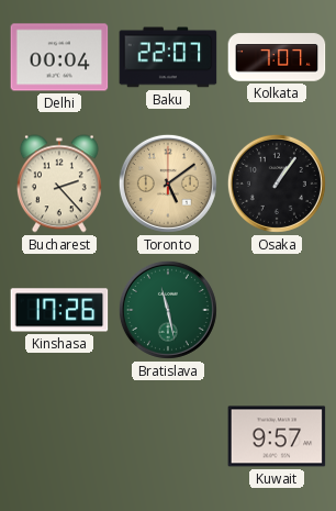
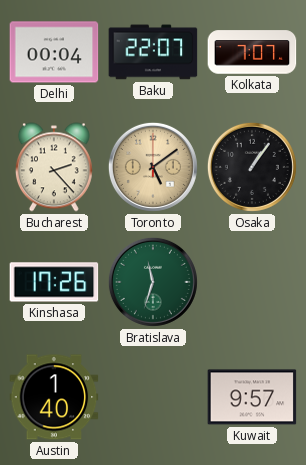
Bratislava: 11:28 -> 11:33
Austin: none -> 1:40
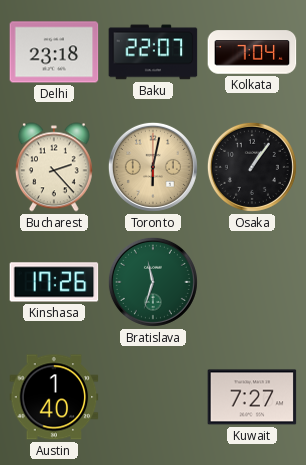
Delhi: 00:04 -> 23:18
Kolkata: 7:07 -> 7:04
Toronto: 5:09 -> 6:02
Kuwait: 9:57 -> 7:27
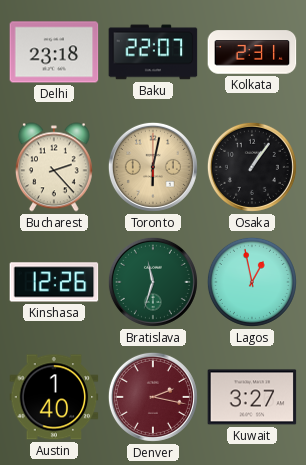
Kolkata: 7:04 -> 2:31
Kinshasa: 17:26 -> 12:26
Lagos: none -> 12:58
Denver: none -> 2:17
Kuwait: 7:27 -> 3:27
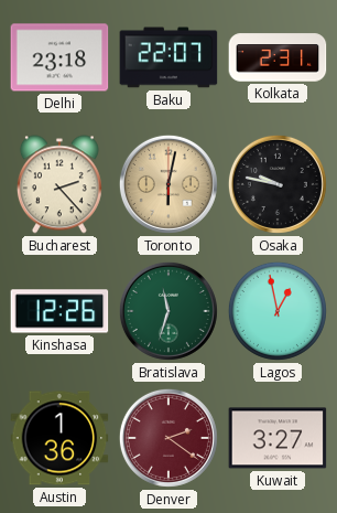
Osaka: 1:06 -> 9:47
Austin: 1:40 -> 1:36
Denver: 2:17 -> 2:21
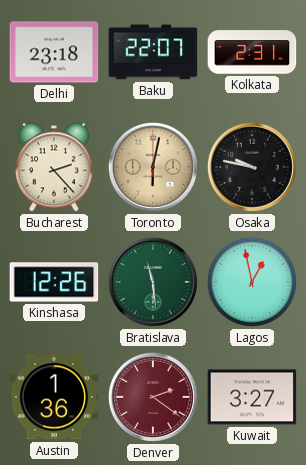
Bratislava: 11:33 -> 11:29
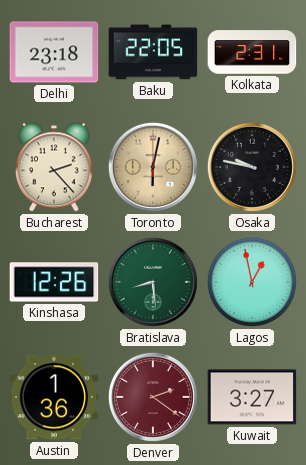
Baku: 22:07 -> 22:05
Bratislava: 11:29 -> 8:29
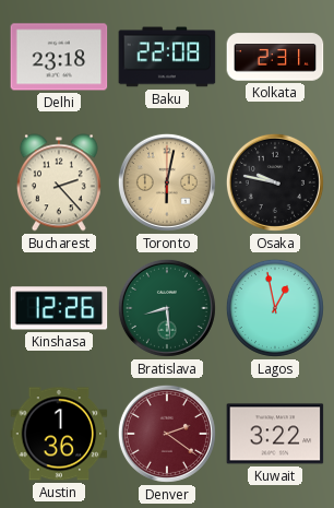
Baku: 22:05 -> 22:08
Kuwait: 3:27 -> 3:22
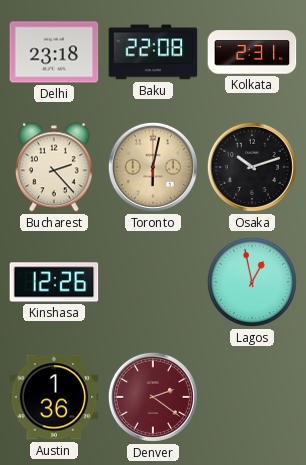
Osaka: 9:47 -> 10:12
Bratislava: 8:29 -> none
Kuwait: 3:22 -> none
